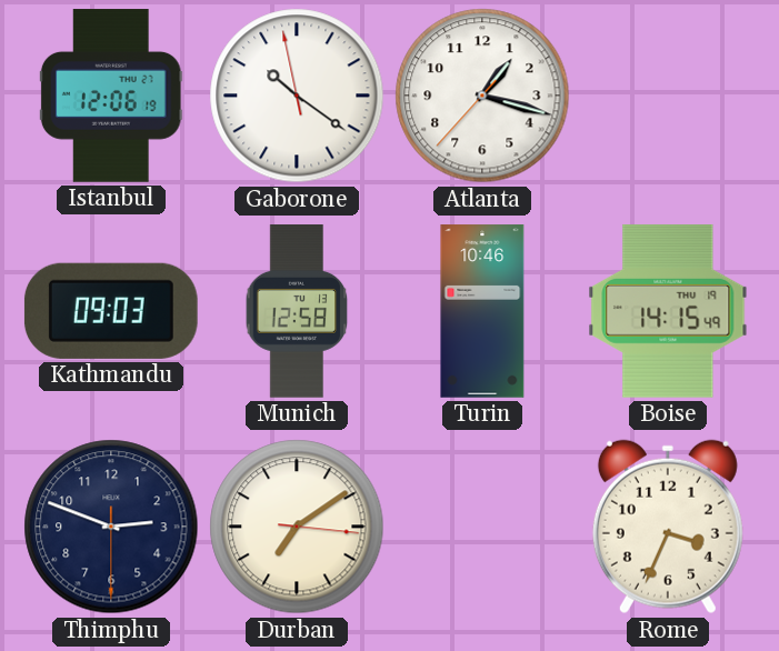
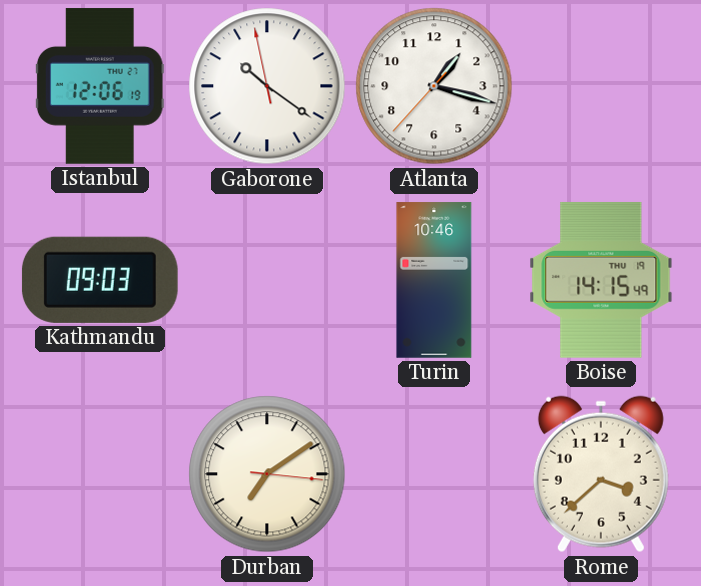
Munich: 12:58 -> none
Thimphu: 2:48 -> none
Rome: 3:34 -> 3:38
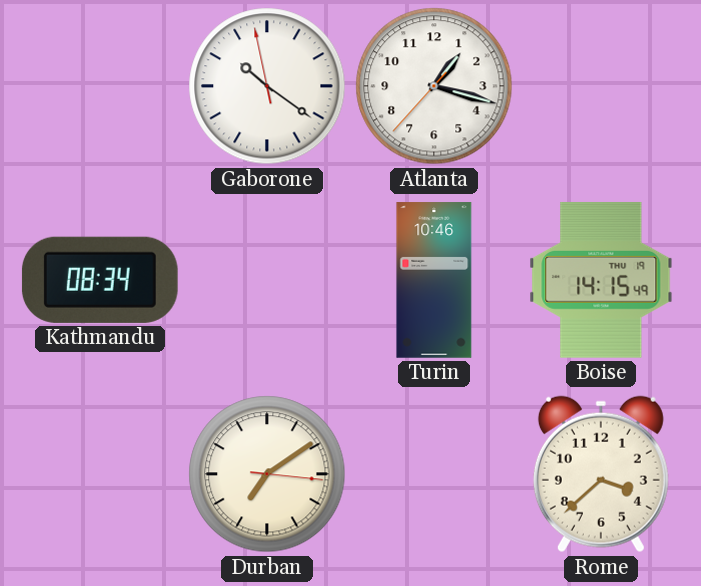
Istanbul: 12:06 -> none
Kathmandu: 09:03 -> 08:34
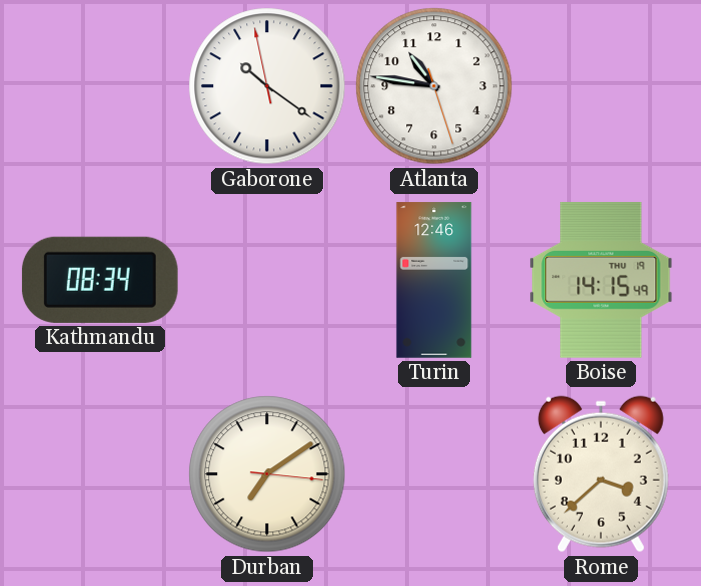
Atlanta: 1:17 -> 10:46
Turin: 10:46 -> 12:46
